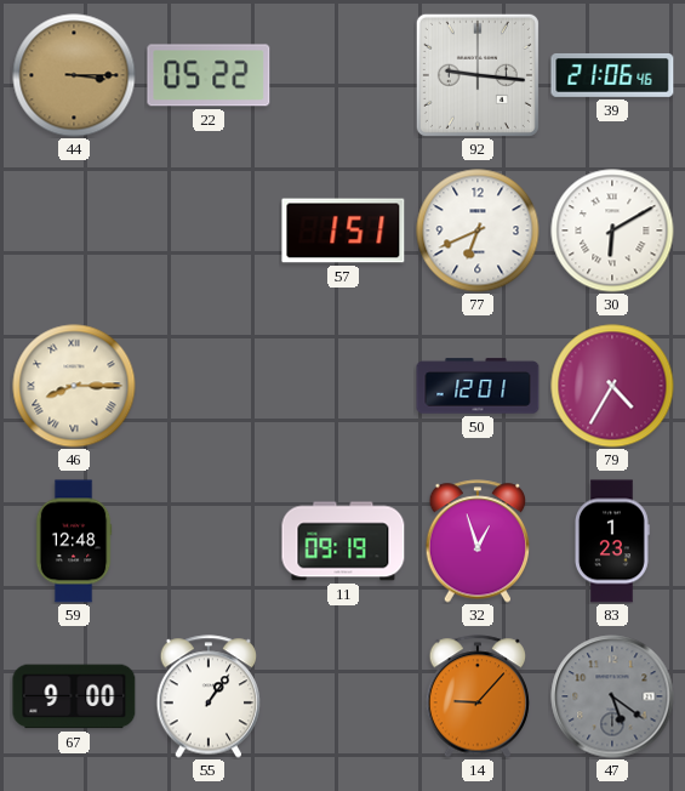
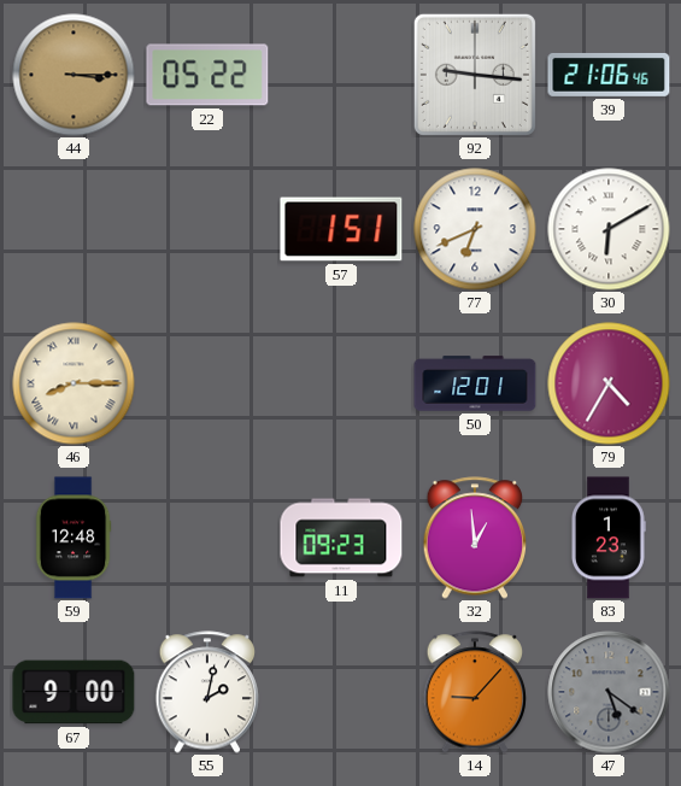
11: 09:19 -> 09:23
32: 12:57 -> 12:59
55: 1:06 -> 2:02
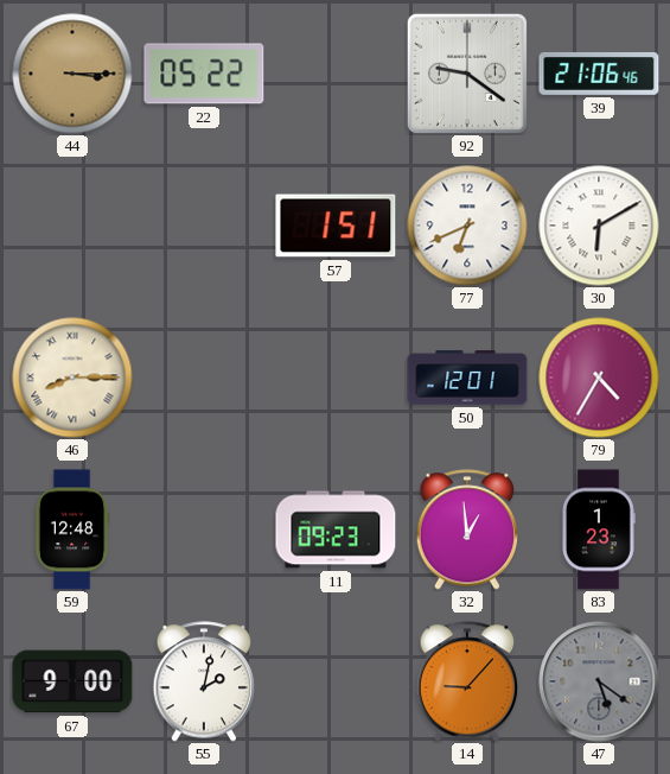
92: 9:16 -> 9:21
